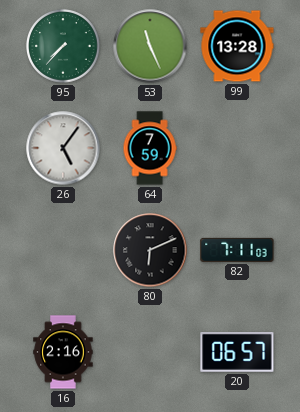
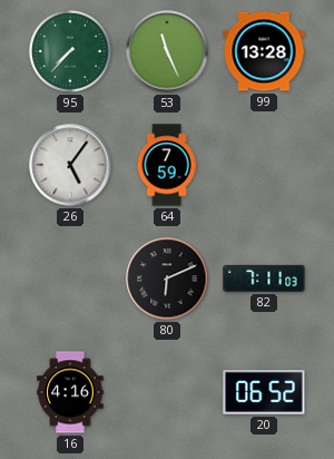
16: 2:16 -> 4:16
20: 06:57 -> 06:52
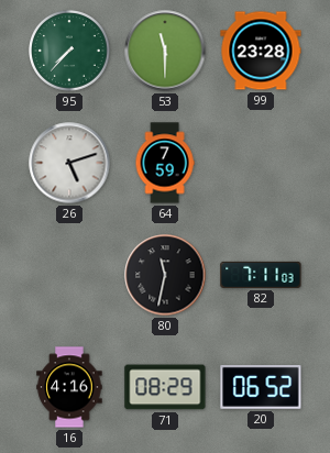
53: 11:26 -> 11:30
99: 13:28 -> 23:28
26: 5:06 -> 5:12
80: 6:11 -> 11:32
71: none -> 08:29
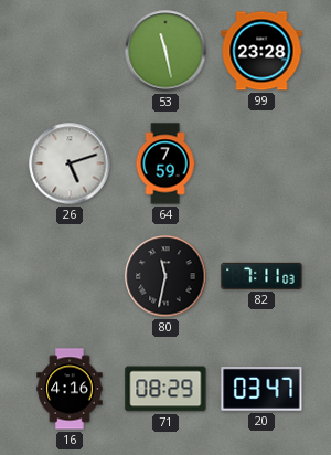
95: 7:37 -> none
53: 11:30 -> 11:28
20: 06:52 -> 03:47
